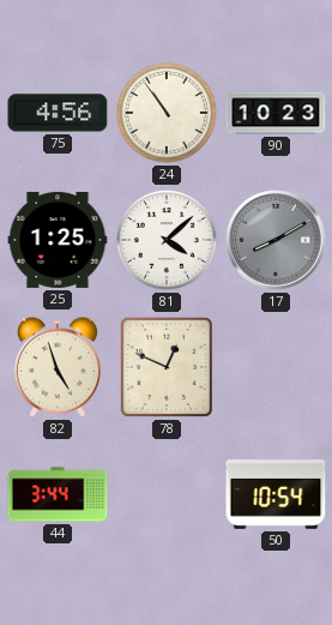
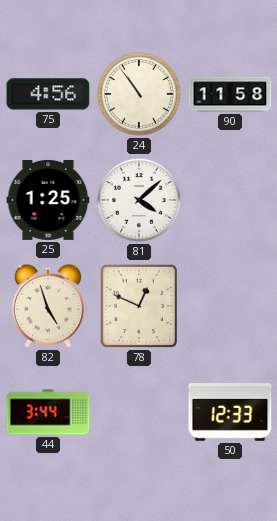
90: 10:23 -> 11:58
17: 8:10 -> none
50: 10:54 -> 12:33
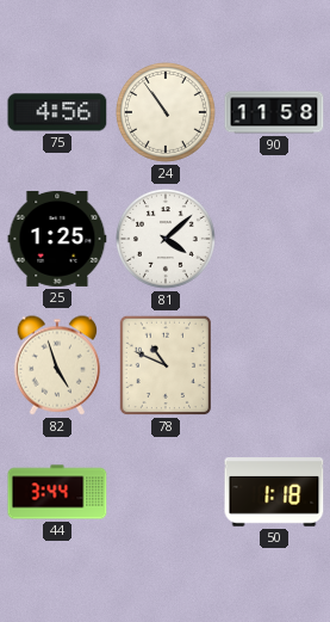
78: 12:49 -> 10:49
50: 12:33 -> 1:18
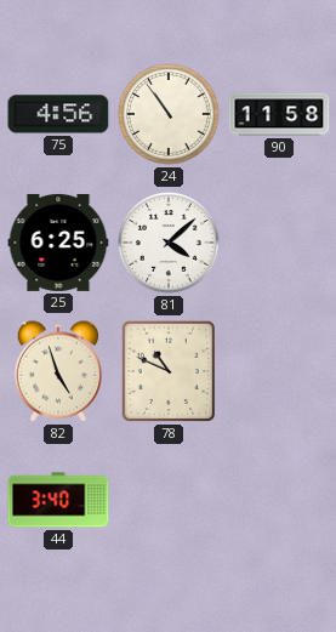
25: 1:25 -> 6:25
44: 3:44 -> 3:40
50: 1:18 -> none
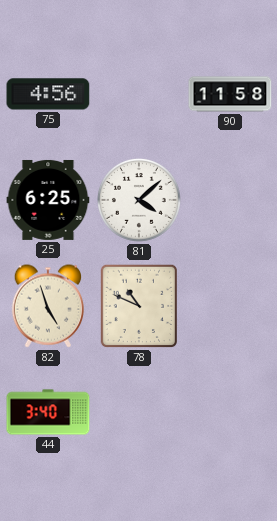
24: 10:54 -> none
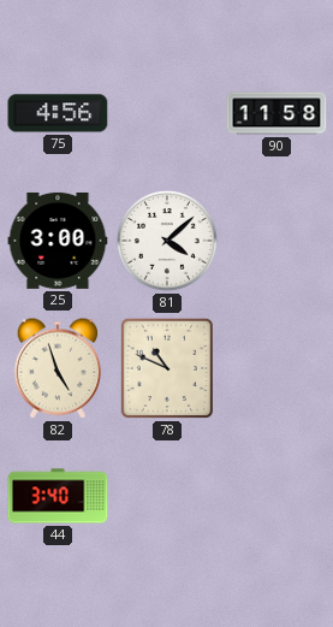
25: 6:25 -> 3:00
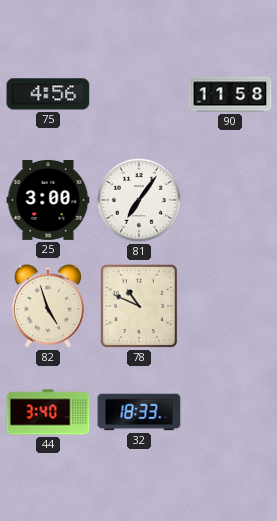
81: 4:08 -> 7:06
32: none -> 18:33
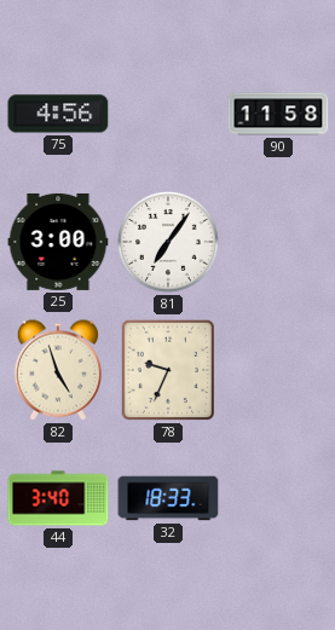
78: 10:49 -> 9:34
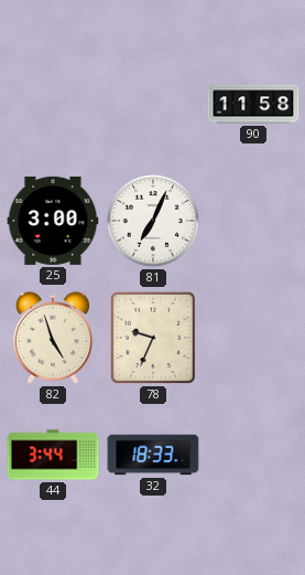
75: 4:56 -> none
81: 7:06 -> 7:04
44: 3:40 -> 3:44
